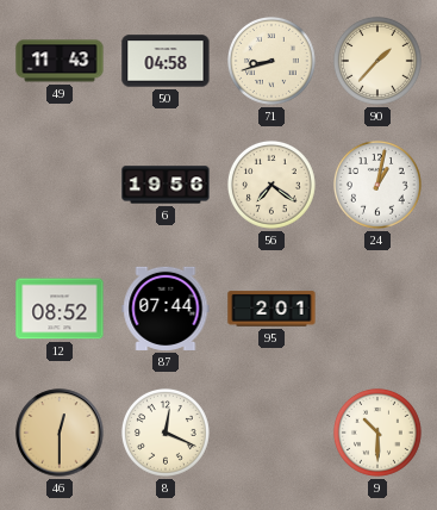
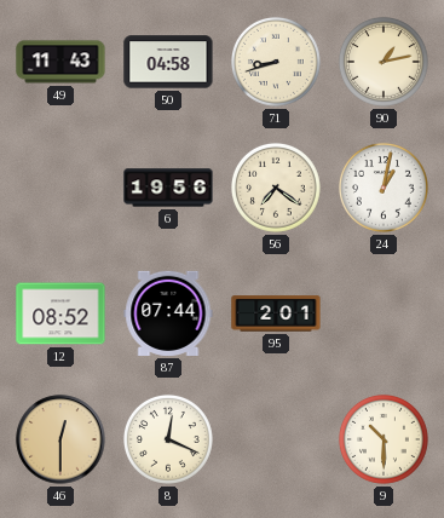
90: 1:37 -> 1:13
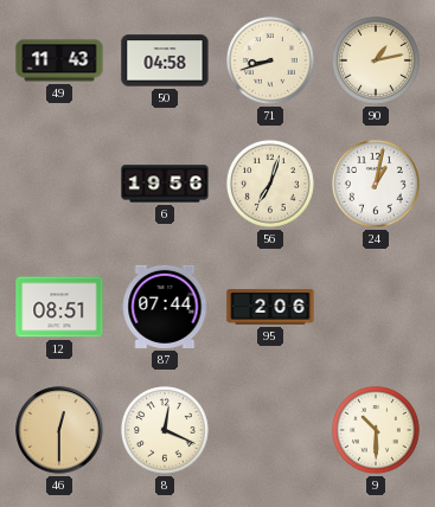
56: 7:21 -> 7:03
12: 08:52 -> 08:51
95: 2:01 -> 2:06
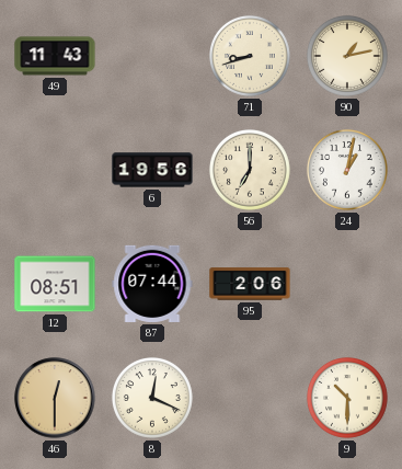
50: 04:58 -> none
56: 7:03 -> 7:00
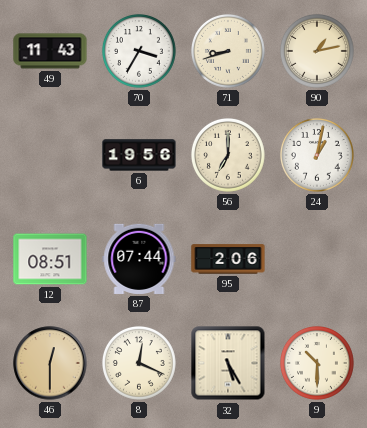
70: none -> 3:35
32: none -> 5:25
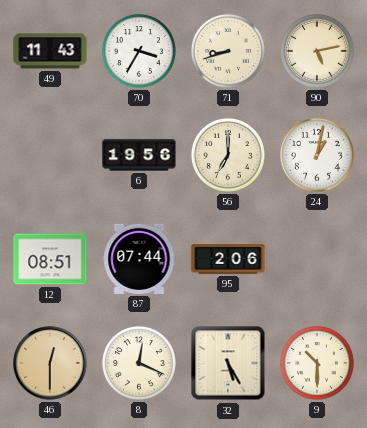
90: 1:13 -> 5:13
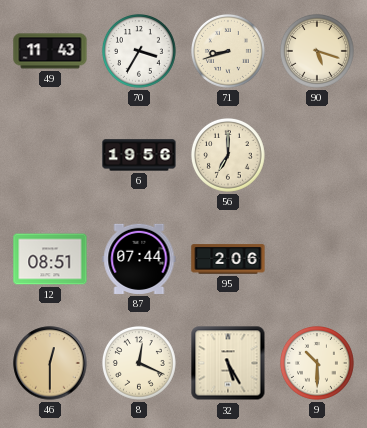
90: 5:13 -> 5:18
24: 1:02 -> none
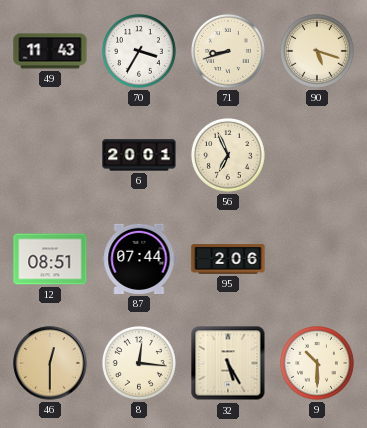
6: 19:56 -> 20:01
56: 7:00 -> 6:56
8: 12:19 -> 12:16
